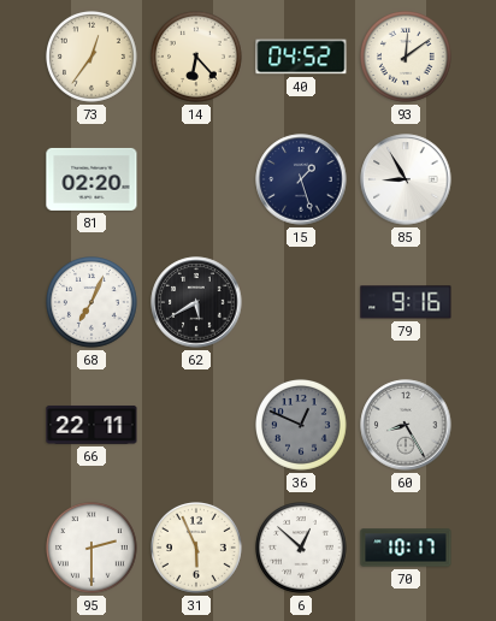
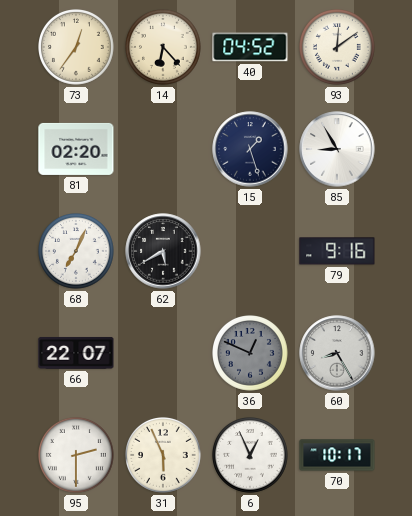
66: 22:11 -> 22:07
6: 12:52 -> 12:56
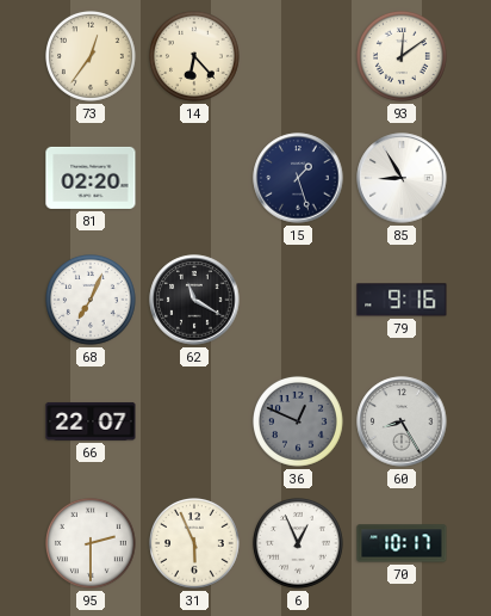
40: 04:52 -> none
62: 5:40 -> 11:20
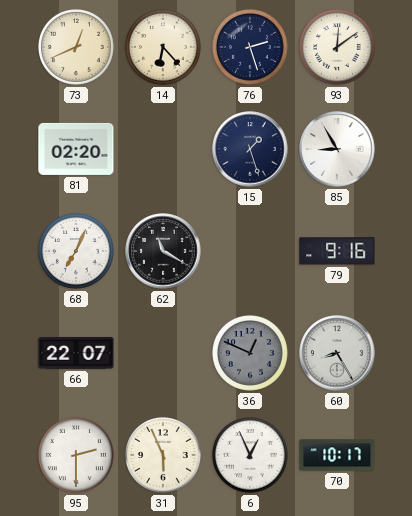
73: 12:36 -> 12:41
76: none -> 2:27
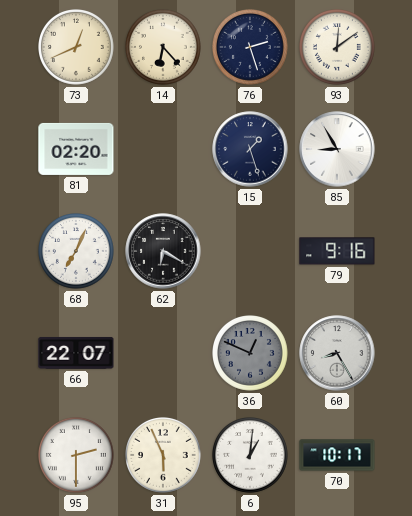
62: 11:20 -> 6:20
6: 12:56 -> 1:01
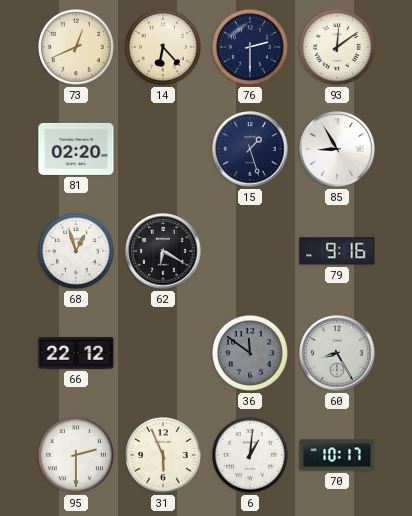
76: 2:27 -> 2:30
68: 7:04 -> 12:57
66: 22:07 -> 22:12
36: 12:49 -> 11:51
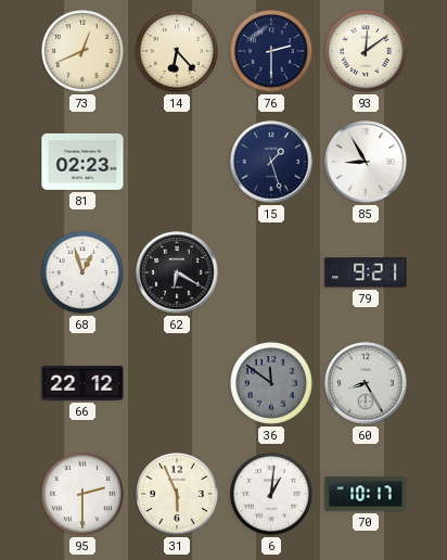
81: 02:20 -> 02:23
79: 9:16 -> 9:21
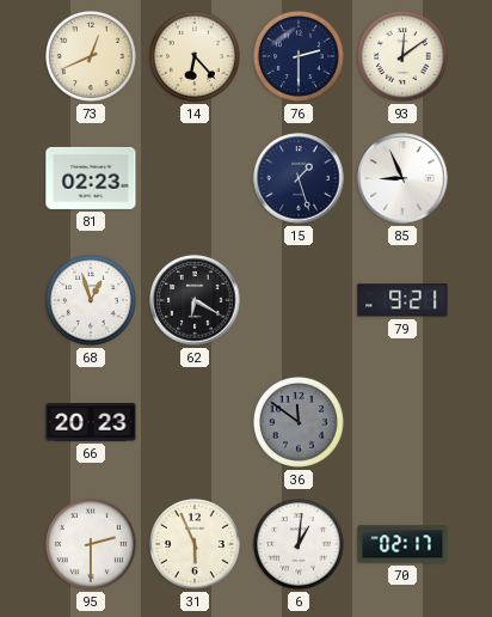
85: 8:55 -> 8:56
66: 22:12 -> 20:23
60: 8:25 -> none
70: 10:17 -> 02:17
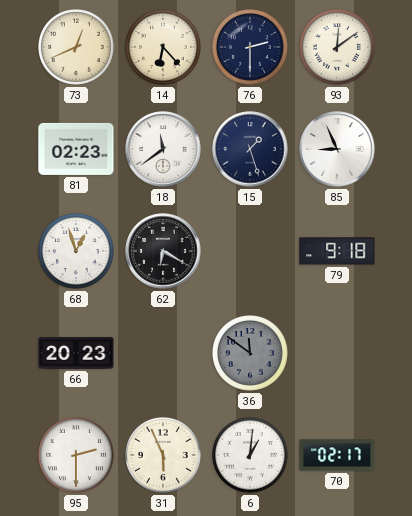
18: none -> 11:39
79: 9:21 -> 9:18
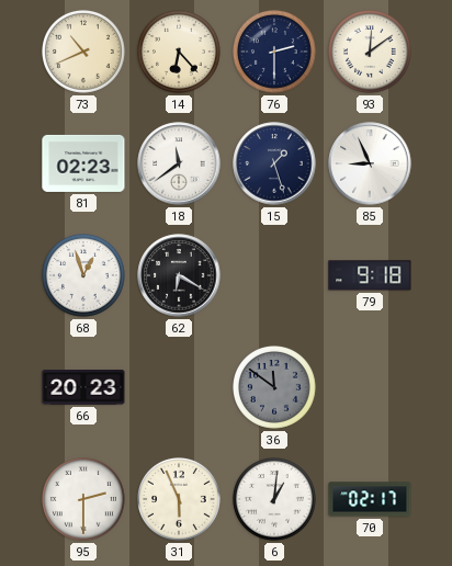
73: 12:41 -> 10:41
